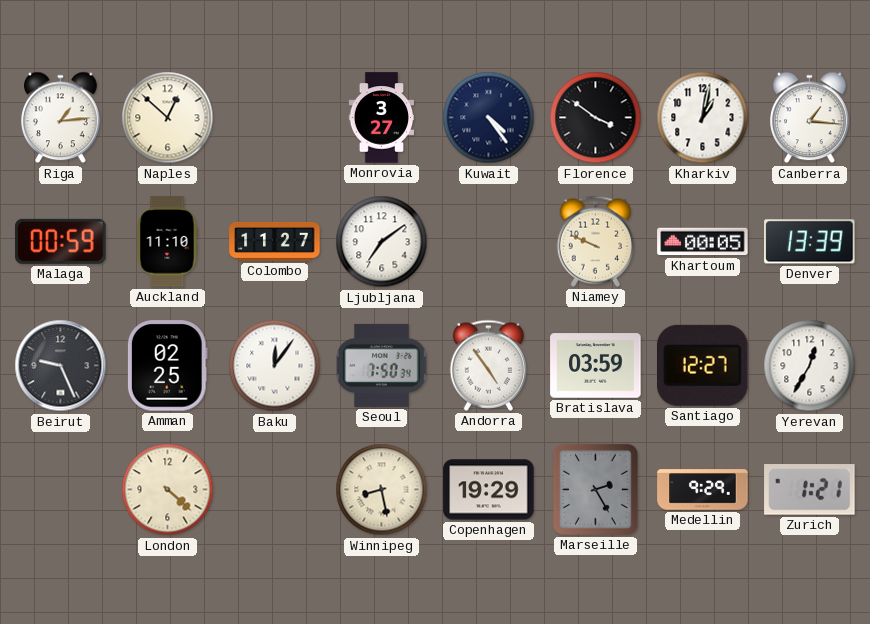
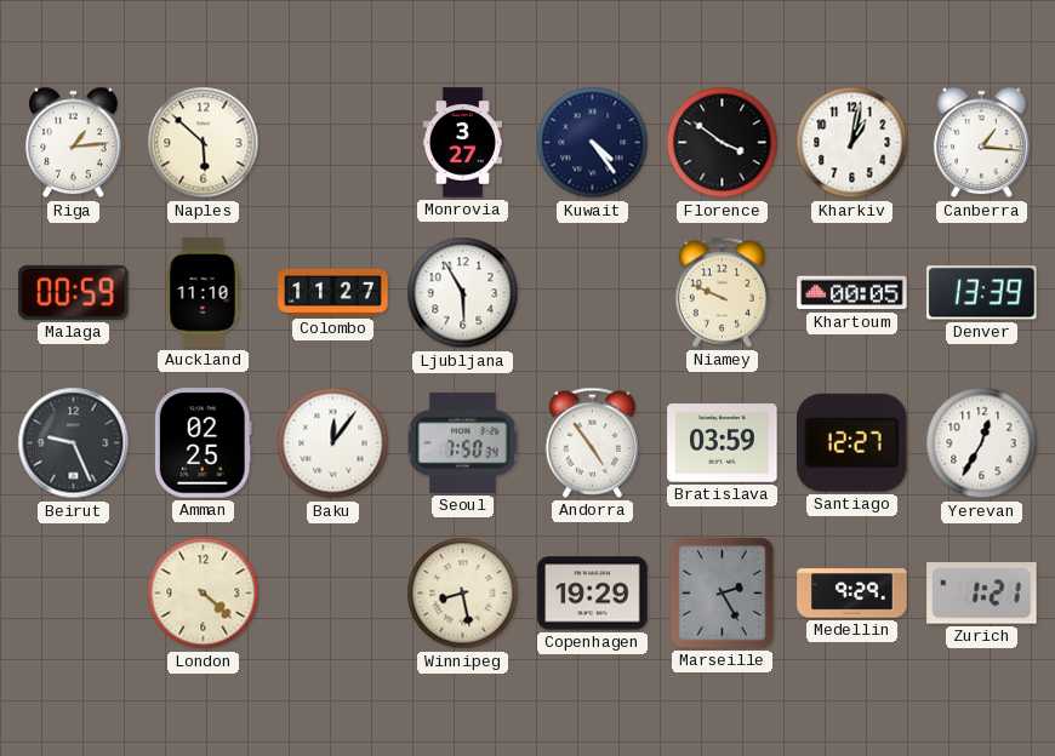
Naples: 12:52 -> 5:52
Ljubljana: 7:09 -> 5:55
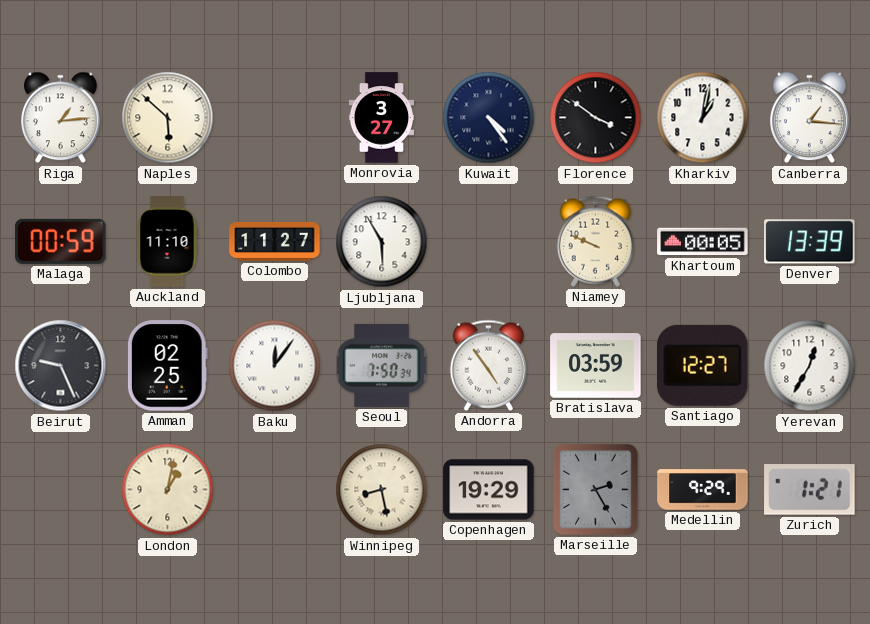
London: 4:22 -> 1:02
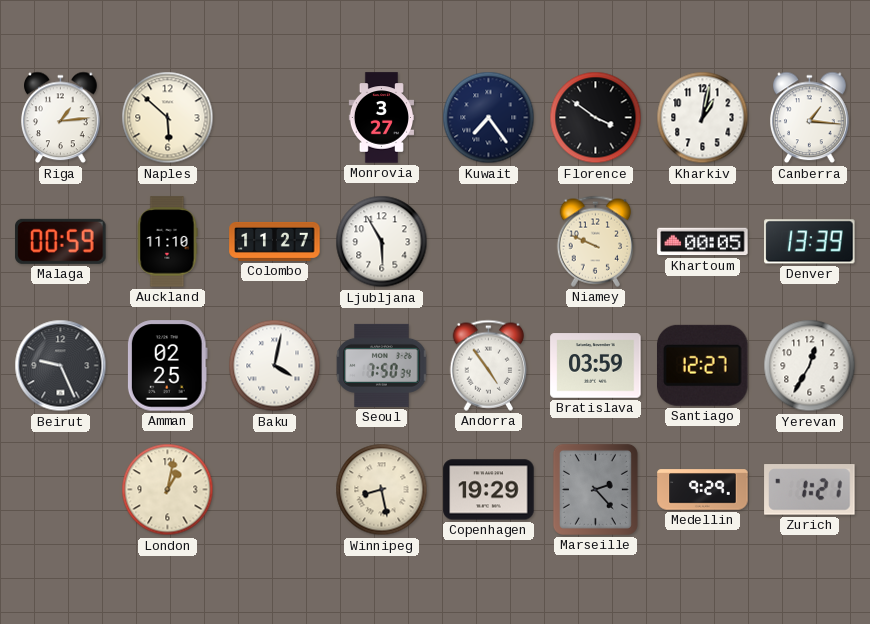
Kuwait: 4:24 -> 7:24
Baku: 12:06 -> 4:02
Marseille: 2:25 -> 2:23
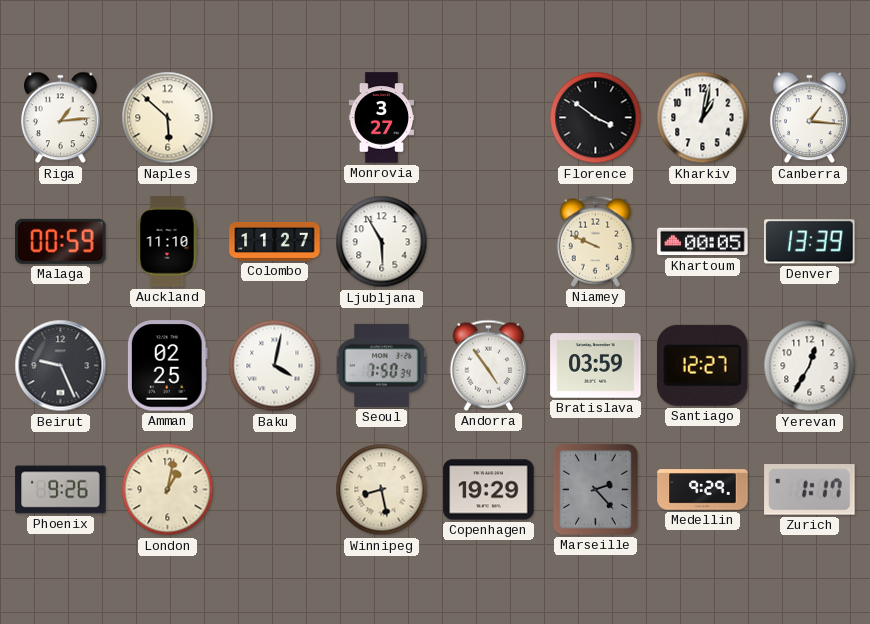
Kuwait: 7:24 -> none
Phoenix: none -> 9:26
Zurich: 1:21 -> 1:17
